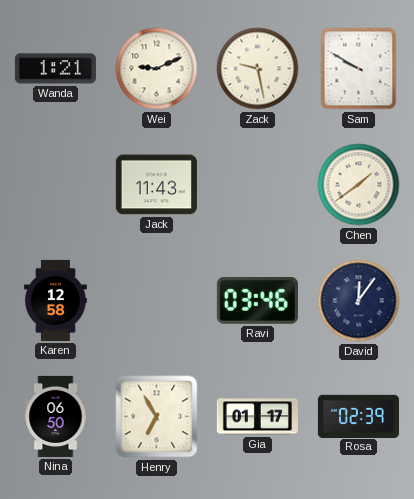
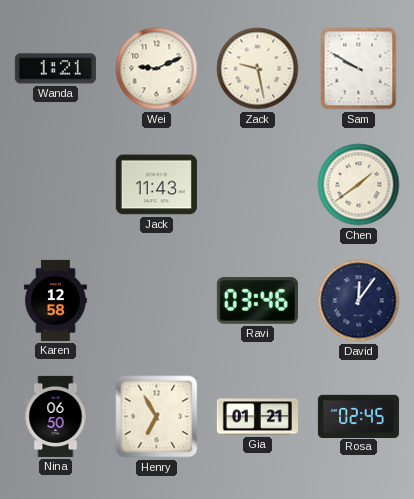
Gia: 01:17 -> 01:21
Rosa: 02:39 -> 02:45
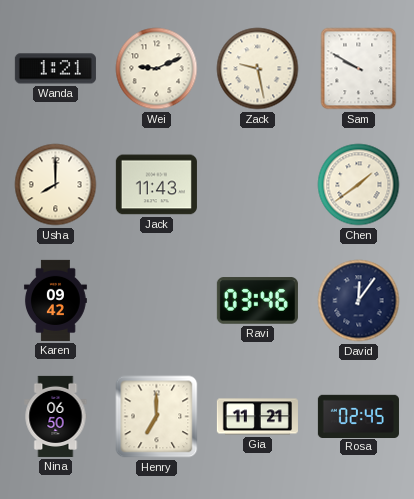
Usha: none -> 8:00
Karen: 12:58 -> 09:42
Henry: 6:55 -> 7:00
Gia: 01:21 -> 11:21
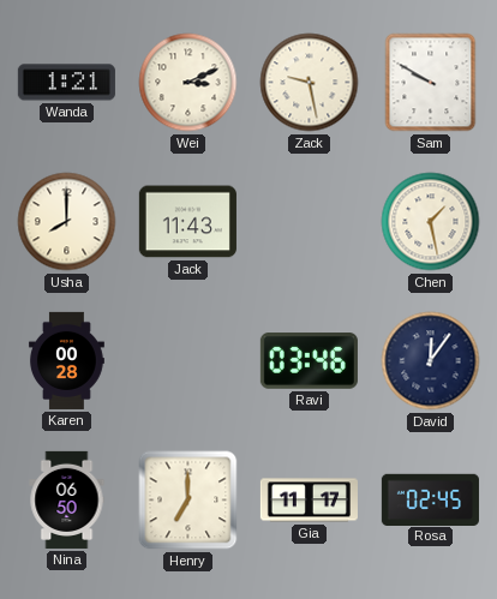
Wei: 9:11 -> 3:11
Chen: 1:39 -> 1:28
Karen: 09:42 -> 00:28
Gia: 11:21 -> 11:17
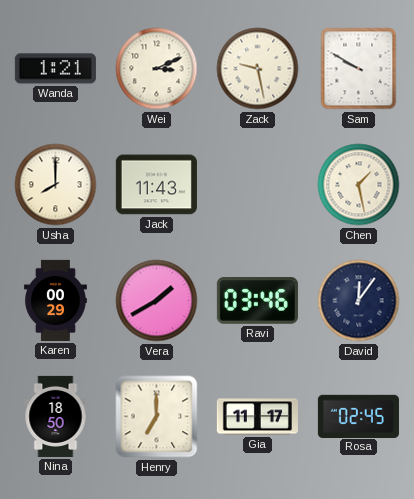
Karen: 00:28 -> 00:29
Vera: none -> 1:40
Nina: 06:50 -> 18:50
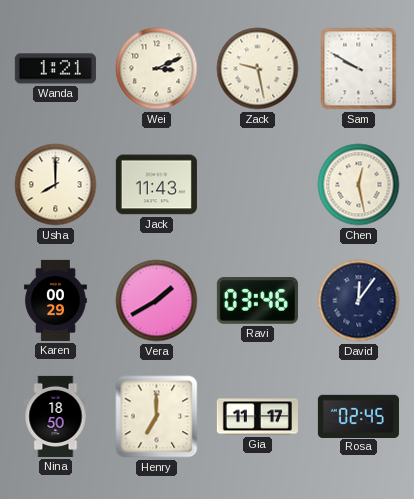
Chen: 1:28 -> 12:28
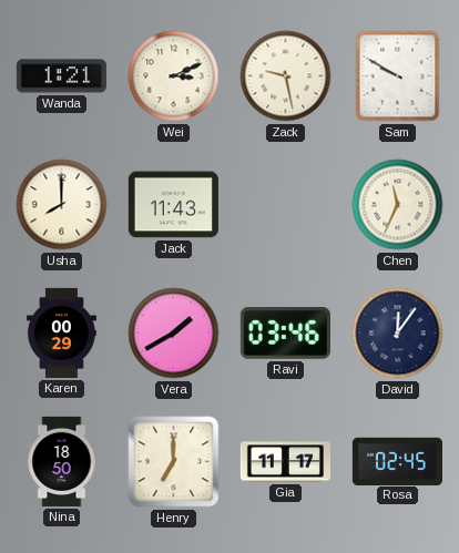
Chen: 12:28 -> 11:34
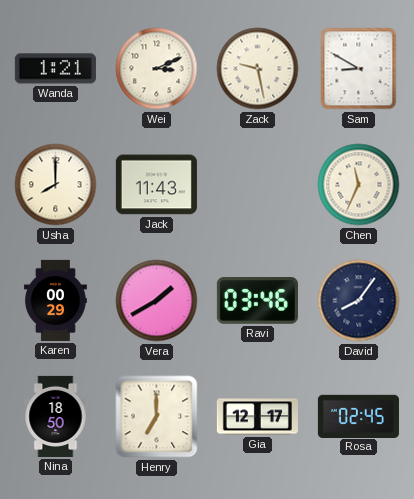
Sam: 9:50 -> 8:50
David: 12:06 -> 8:06
Gia: 11:17 -> 12:17
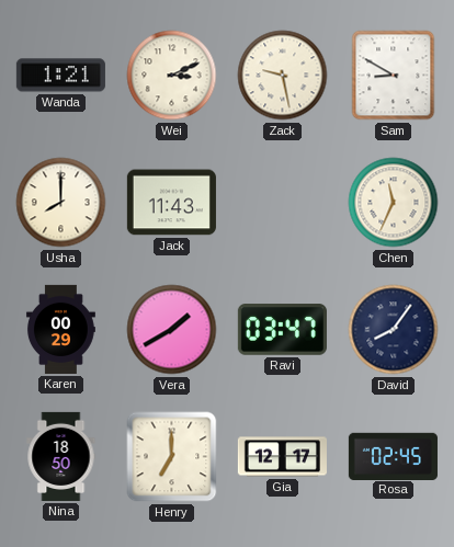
Ravi: 03:46 -> 03:47
